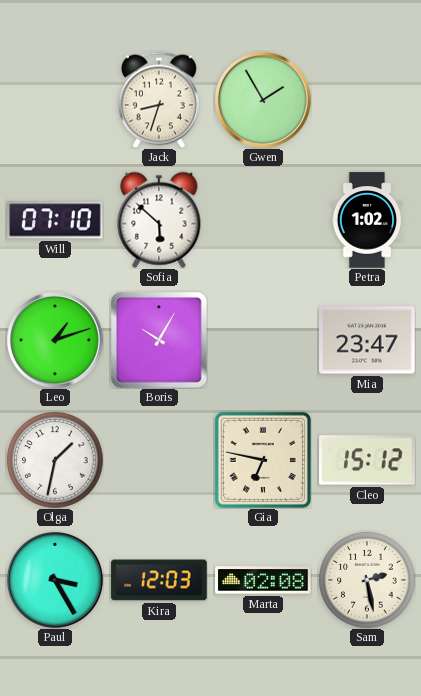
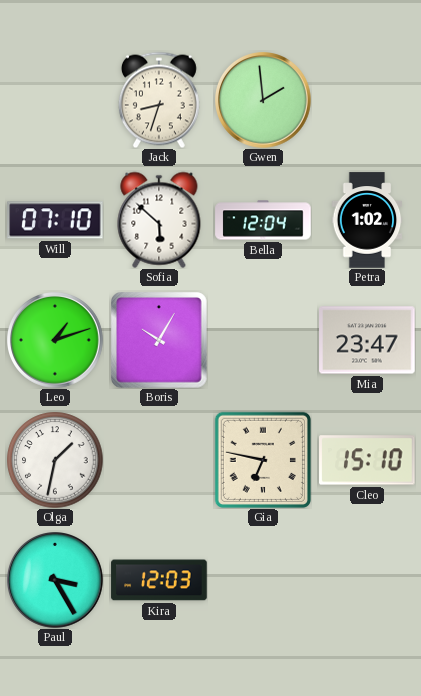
Gwen: 1:55 -> 1:59
Bella: none -> 12:04
Cleo: 15:12 -> 15:10
Marta: 02:08 -> none
Sam: 2:28 -> none
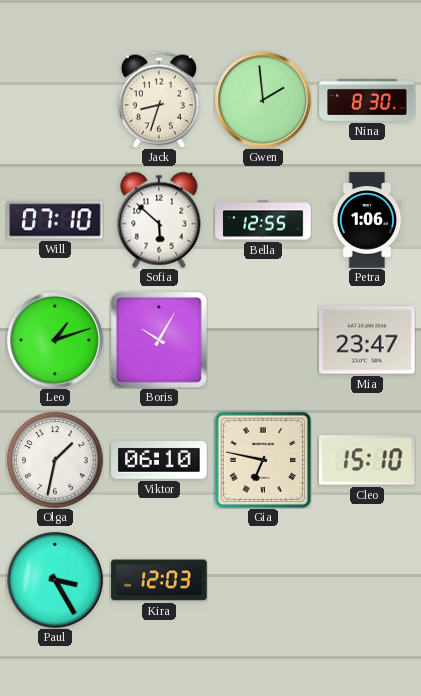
Nina: none -> 8:30
Bella: 12:04 -> 12:55
Petra: 1:02 -> 1:06
Viktor: none -> 06:10
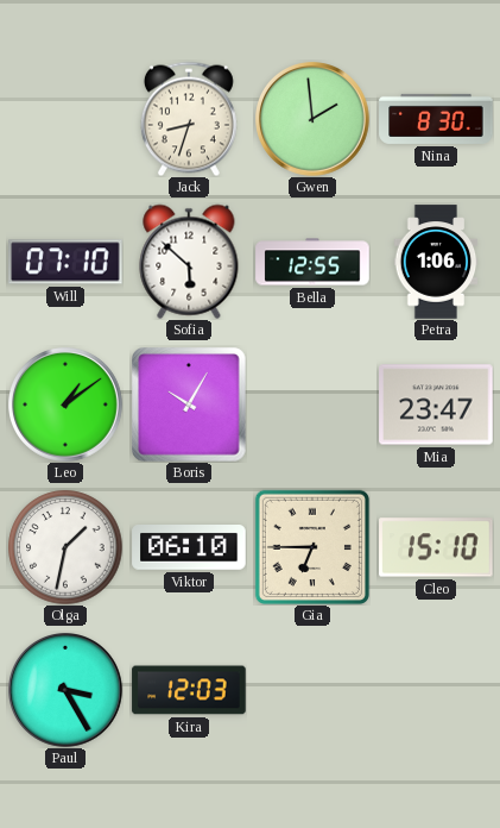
Leo: 1:12 -> 1:09
Gia: 6:47 -> 6:45
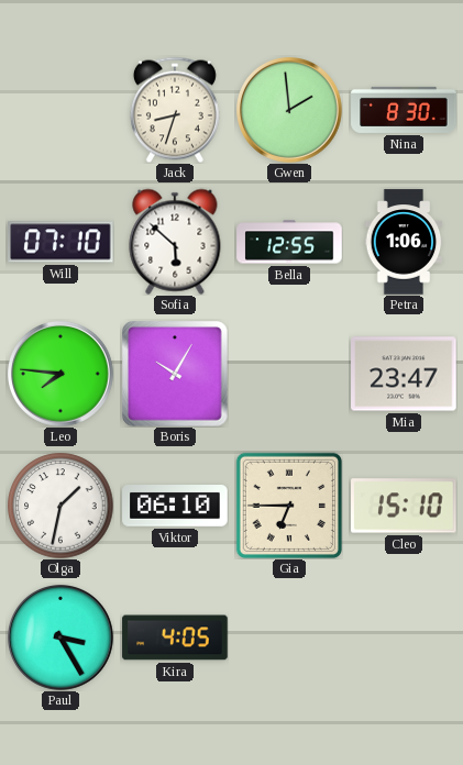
Leo: 1:09 -> 7:46
Kira: 12:03 -> 4:05
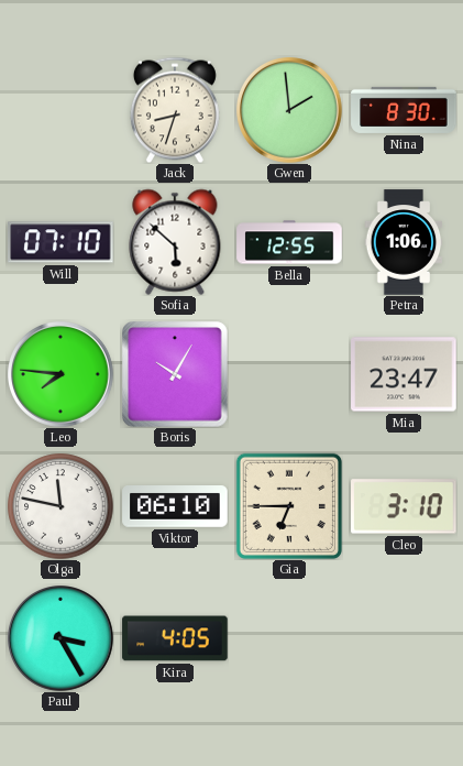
Olga: 1:32 -> 11:47
Cleo: 15:10 -> 3:10
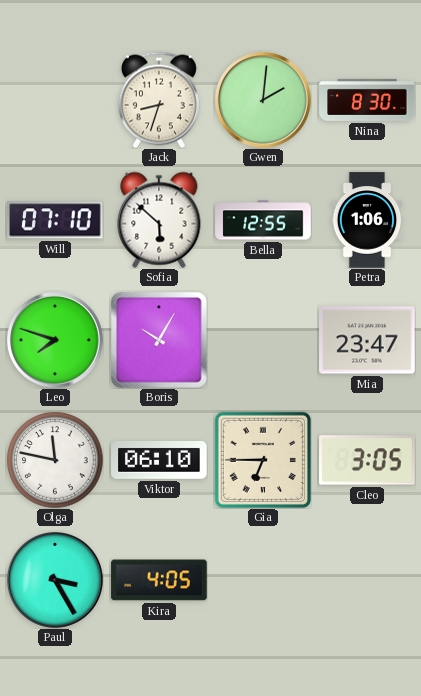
Gwen: 1:59 -> 2:01
Leo: 7:46 -> 7:48
Cleo: 3:10 -> 3:05
